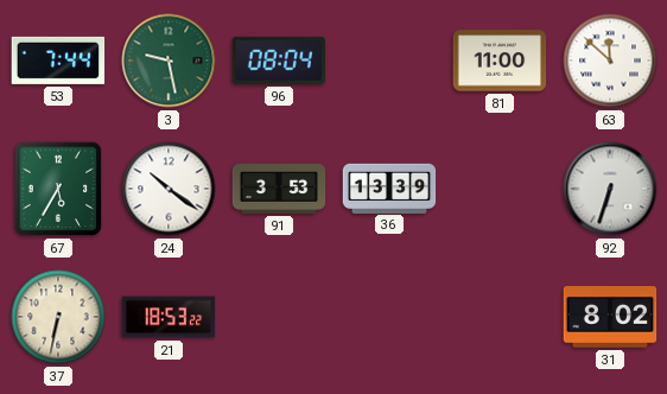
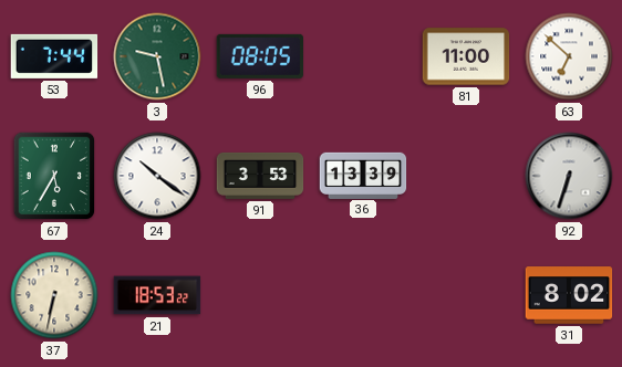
96: 08:04 -> 08:05
63: 11:52 -> 6:52
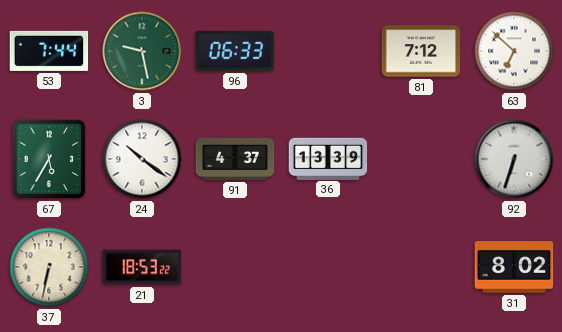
96: 08:05 -> 06:33
81: 11:00 -> 7:12
91: 3:53 -> 4:37
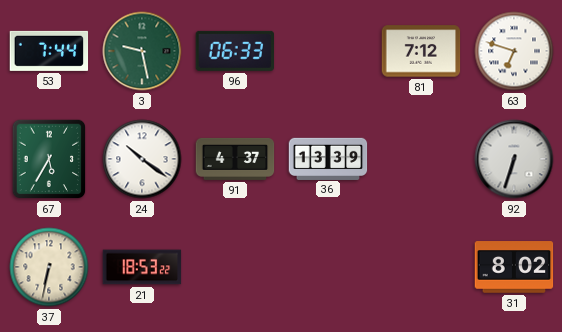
63: 6:52 -> 6:48
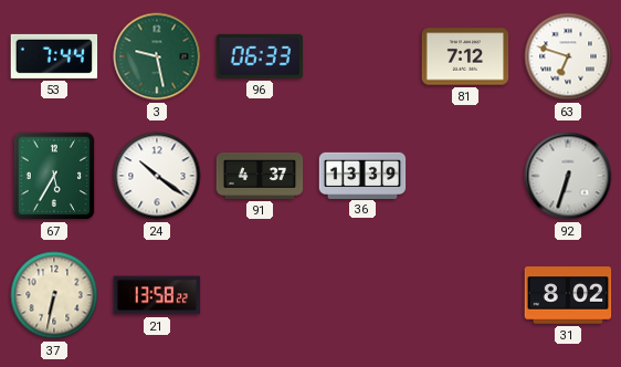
21: 18:53 -> 13:58
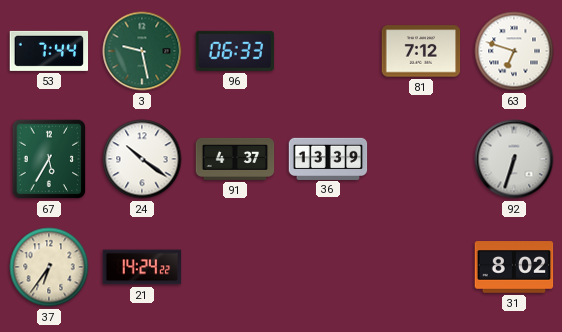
37: 6:32 -> 6:36
21: 13:58 -> 14:24
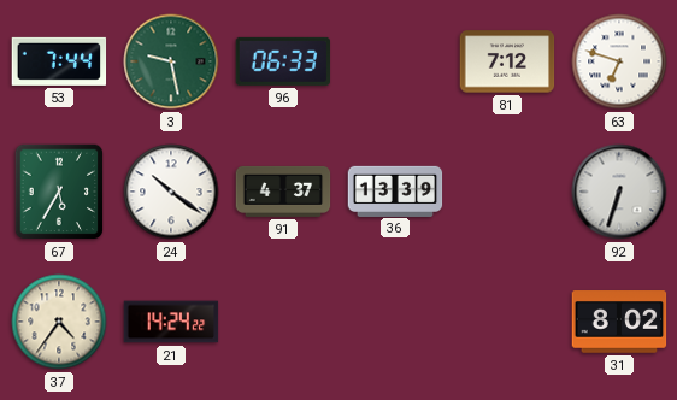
37: 6:36 -> 4:36
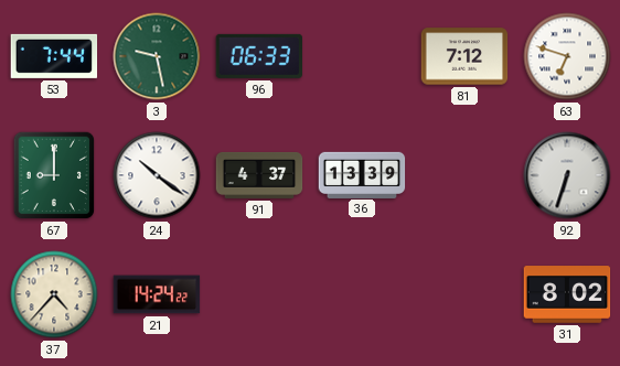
67: 5:35 -> 9:00
37: 4:36 -> 4:37
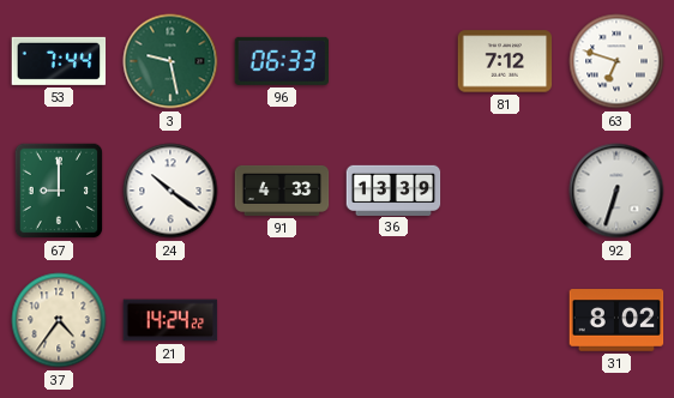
91: 4:37 -> 4:33
37: 4:37 -> 4:36
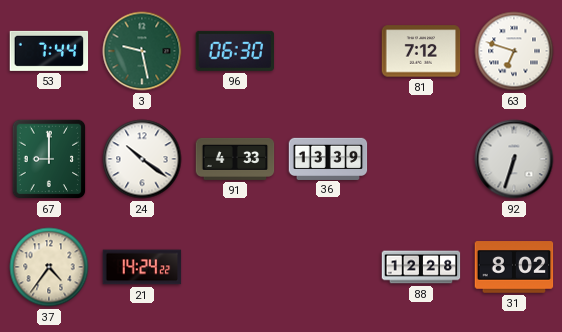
96: 06:33 -> 06:30
88: none -> 12:28
